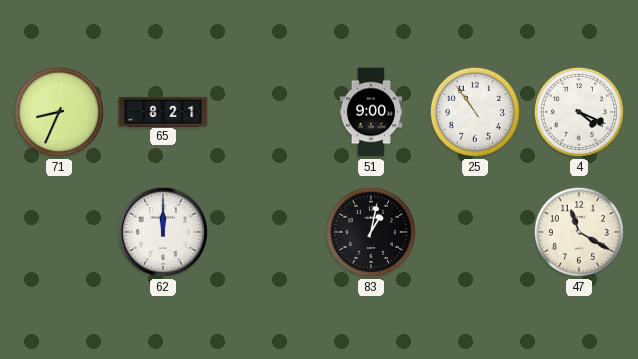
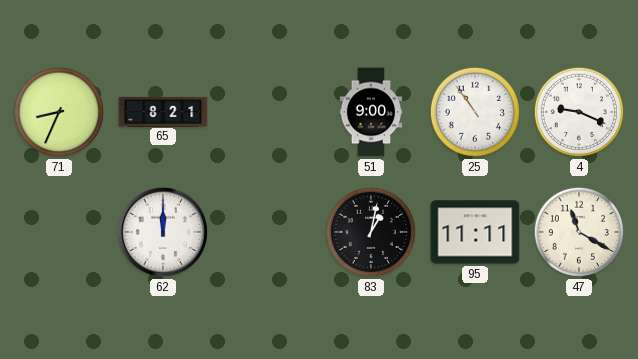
4: 4:19 -> 9:19
95: none -> 11:11
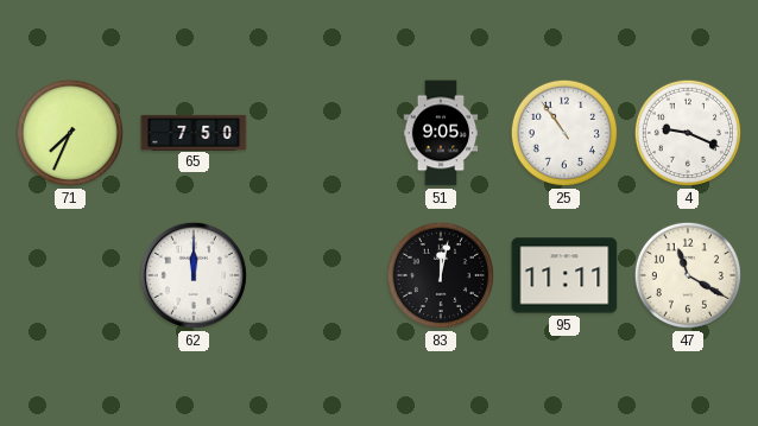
71: 8:34 -> 7:34
65: 8:21 -> 7:50
51: 9:00 -> 9:05
83: 1:02 -> 12:02
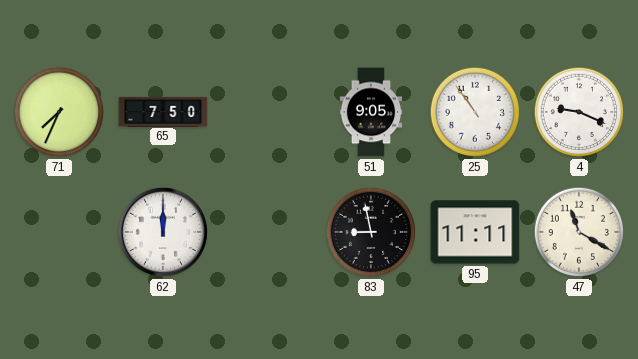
83: 12:02 -> 8:58
